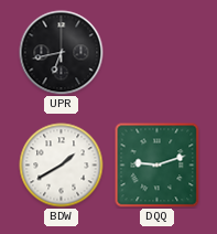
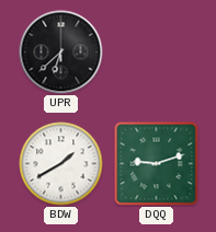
UPR: 6:43 -> 6:38
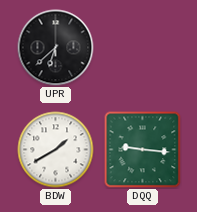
DQQ: 9:12 -> 9:16
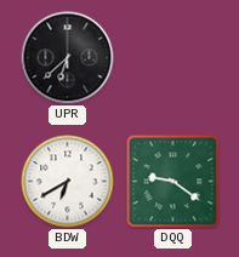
BDW: 1:40 -> 6:40
DQQ: 9:16 -> 9:21
